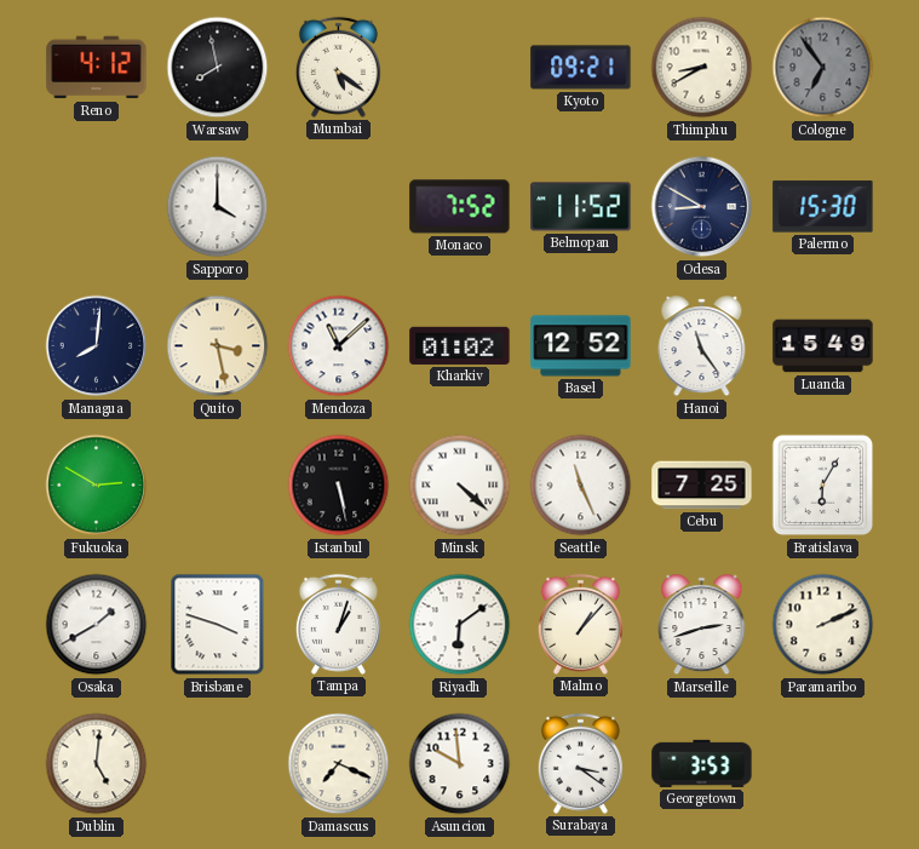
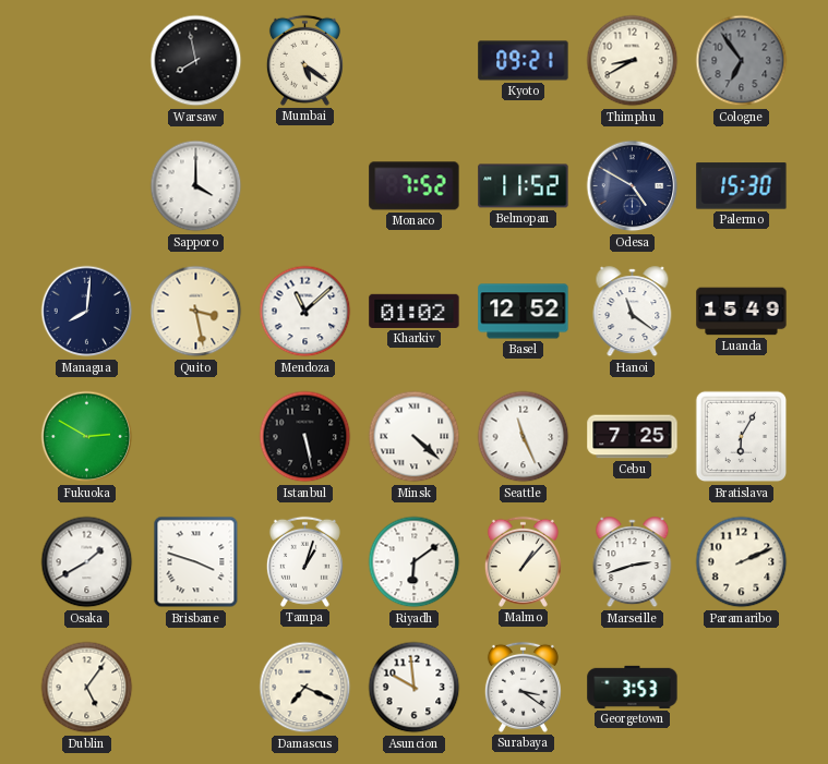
Reno: 4:12 -> none
Odesa: 8:50 -> 4:50
Hanoi: 11:24 -> 11:21
Dublin: 5:01 -> 5:06
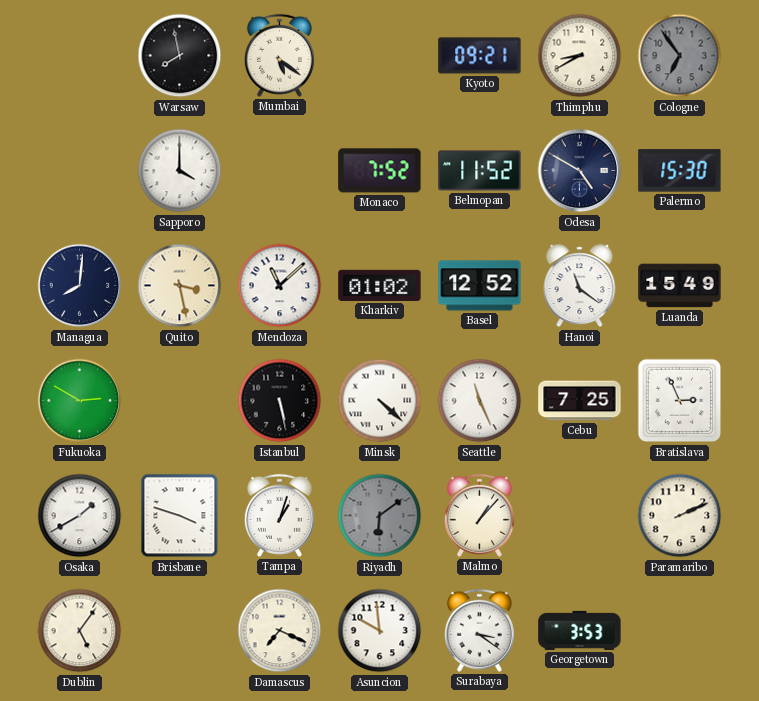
Bratislava: 6:05 -> 2:56
Riyadh dial: white -> grey
Marseille: 2:42 -> none
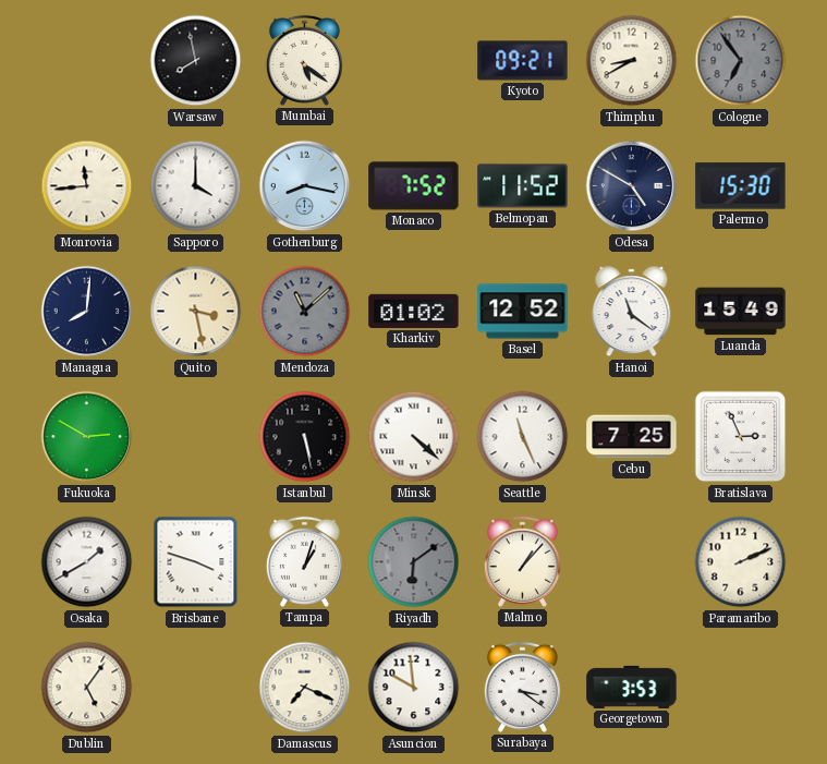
Monrovia: none -> 11:44
Gothenburg: none -> 8:17
Mendoza dial: white -> grey
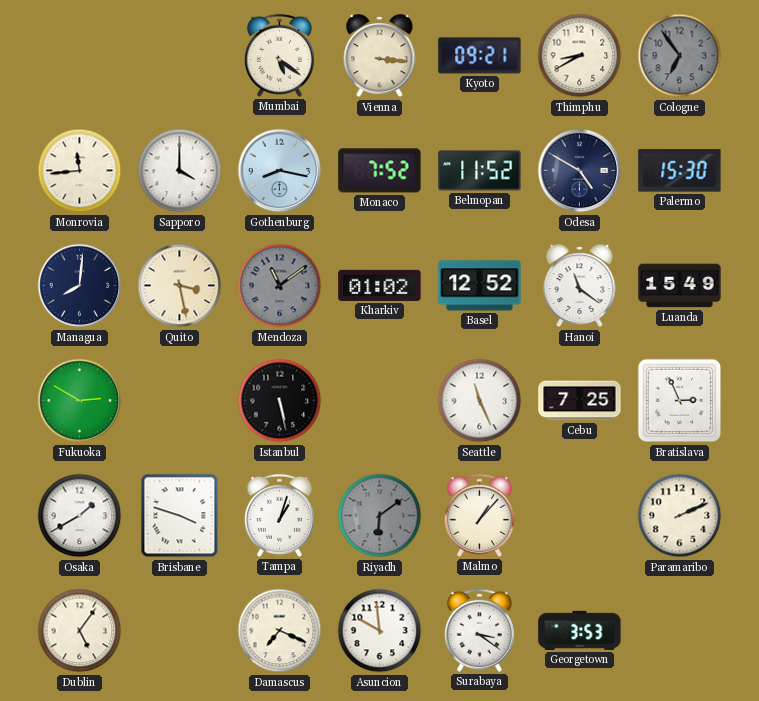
Warsaw: 7:58 -> none
Vienna: none -> 3:16
Mendoza: 11:08 -> 11:09
Minsk: 4:22 -> none
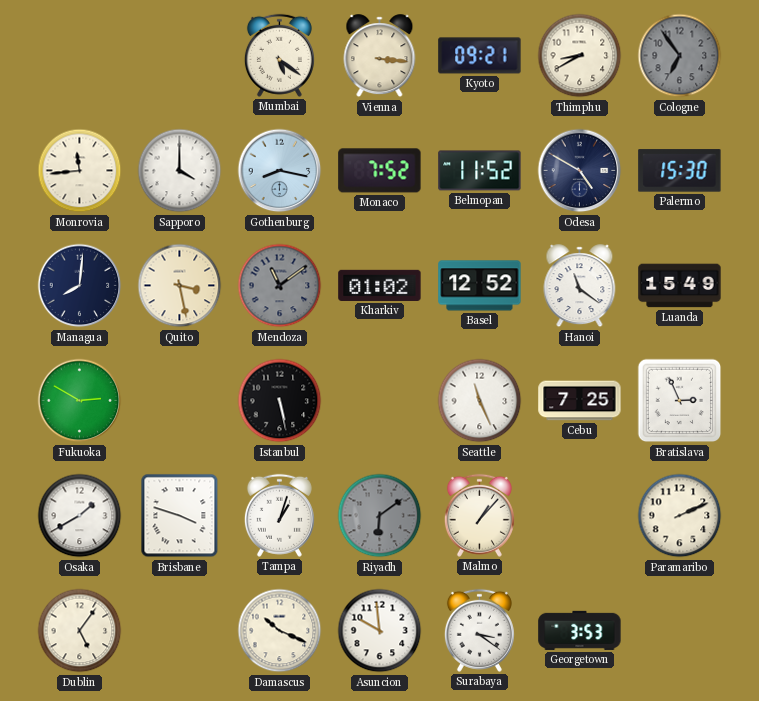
Damascus: 7:19 -> 10:19
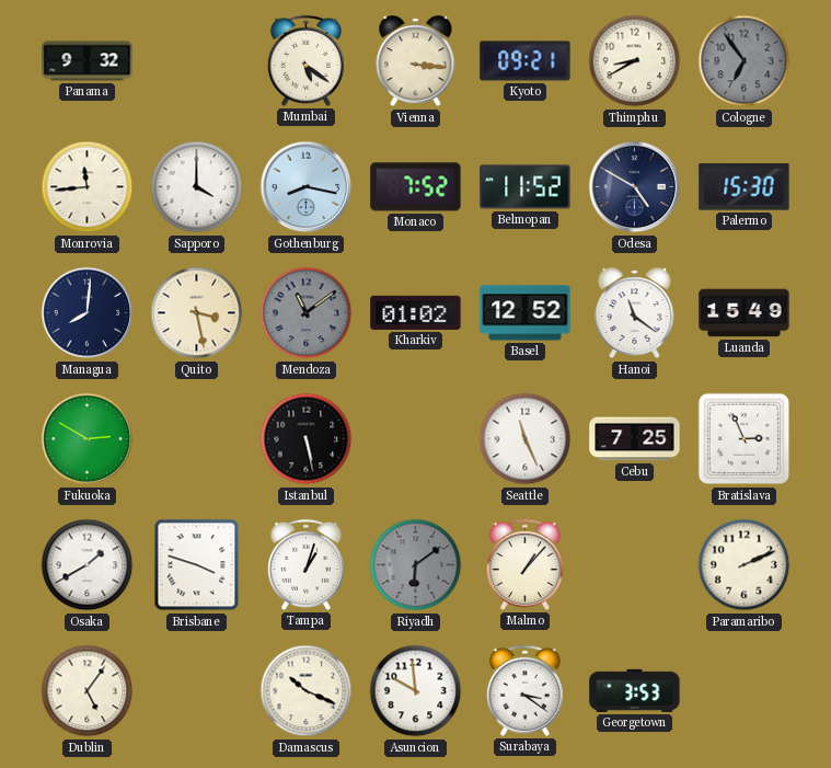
Panama: none -> 9:32
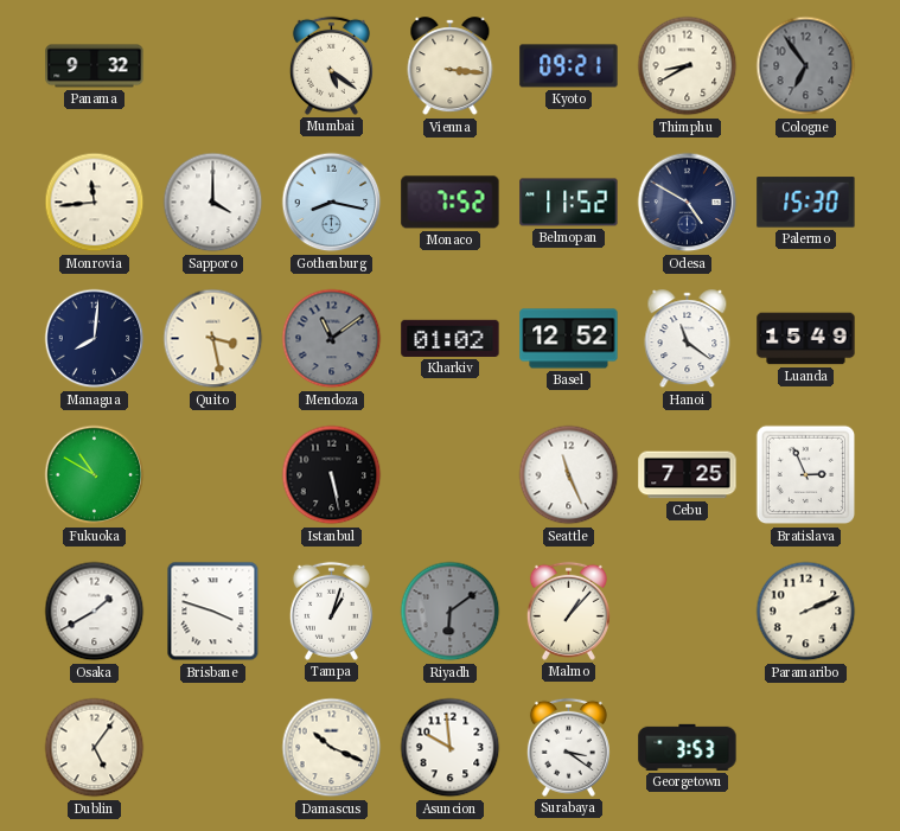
Fukuoka: 2:50 -> 10:50
